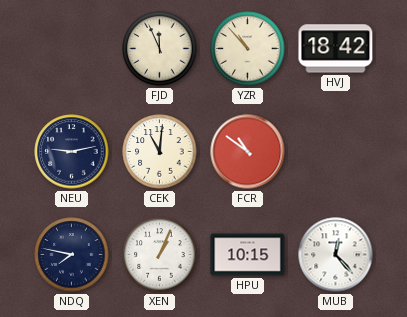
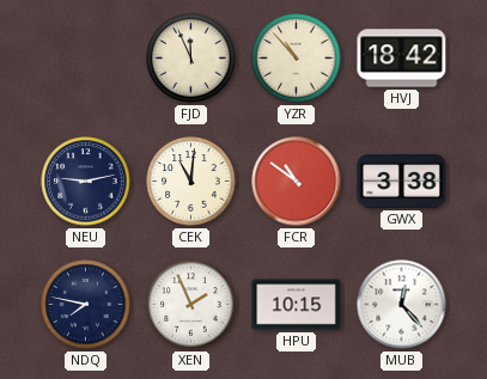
GWX: none -> 3:38
XEN: 1:04 -> 1:56
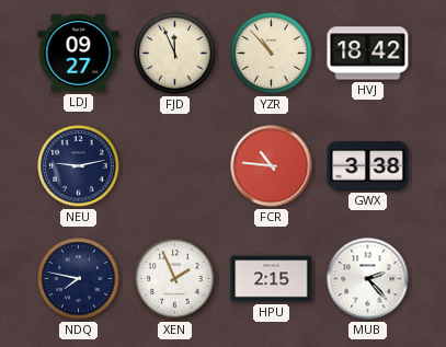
LDJ: none -> 09:27
CEK: 11:01 -> none
FCR: 10:51 -> 10:46
HPU: 10:15 -> 2:15
MUB: 12:23 -> 2:23
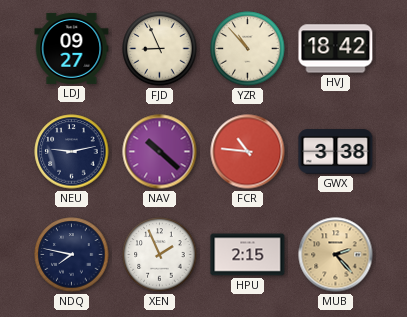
FJD: 11:56 -> 8:56
NAV: none -> 10:22
MUB dial: white -> champagne
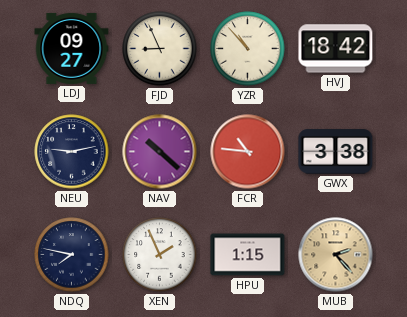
HPU: 2:15 -> 1:15
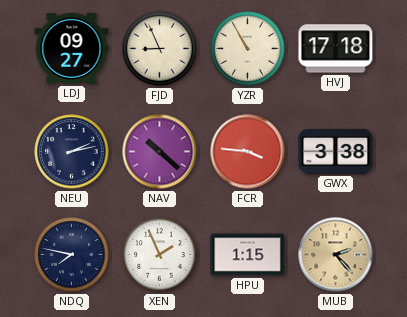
YZR: 10:53 -> 10:55
HVJ: 18:42 -> 17:18
NEU: 9:13 -> 2:13
FCR: 10:46 -> 3:46
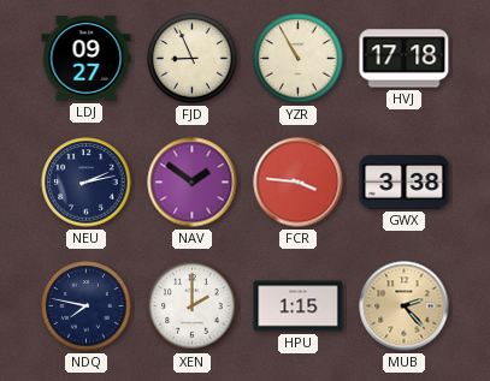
NAV: 10:22 -> 1:51
XEN: 1:56 -> 2:00
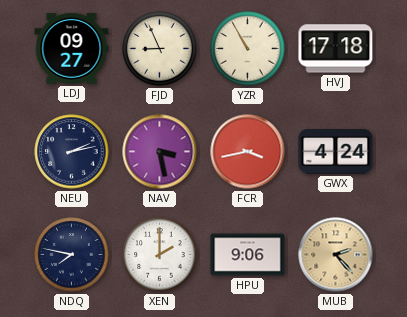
NAV: 1:51 -> 3:28
FCR: 3:46 -> 3:43
GWX: 3:38 -> 4:24
HPU: 1:15 -> 9:06
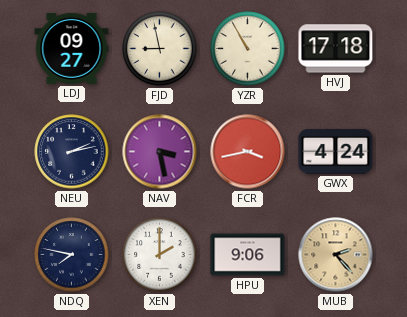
FJD: 8:56 -> 8:58
